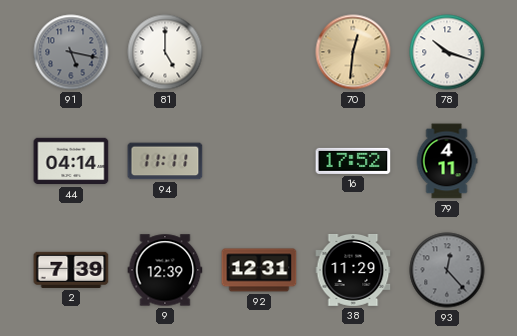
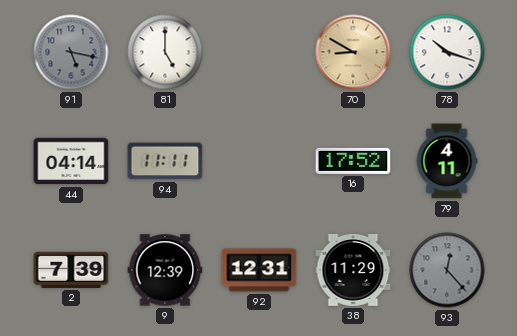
70: 12:31 -> 8:50
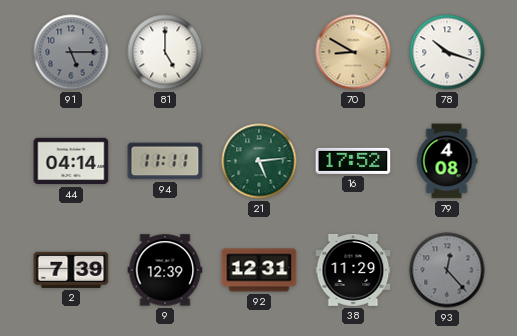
91: 5:17 -> 5:15
21: none -> 5:14
79: 4:11 -> 4:08
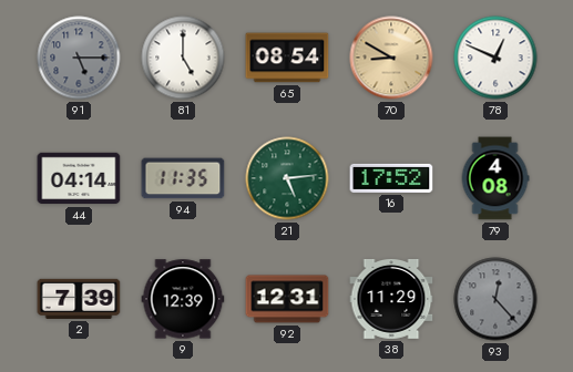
65: none -> 08:54
78: 10:18 -> 12:49
94: 11:11 -> 11:35
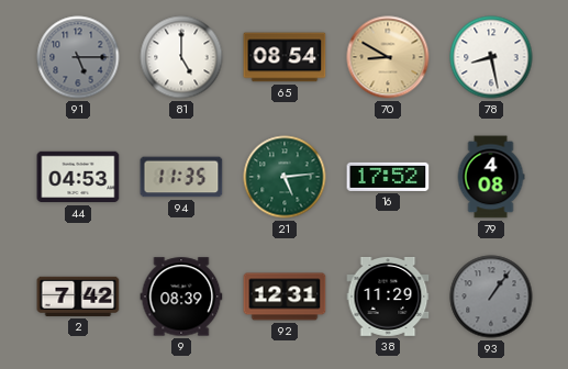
78: 12:49 -> 8:28
44: 04:14 -> 04:53
2: 7:39 -> 7:42
9: 12:39 -> 08:39
93: 12:23 -> 1:06
